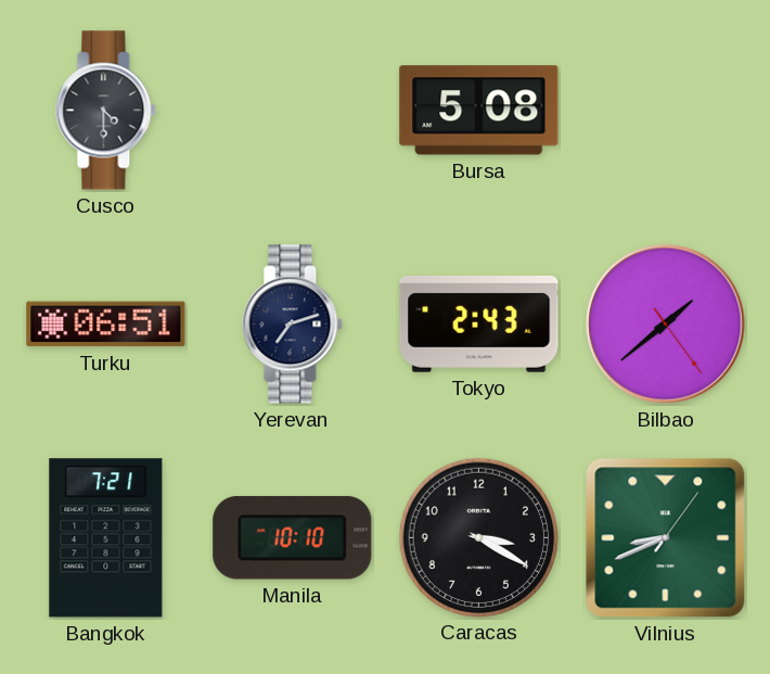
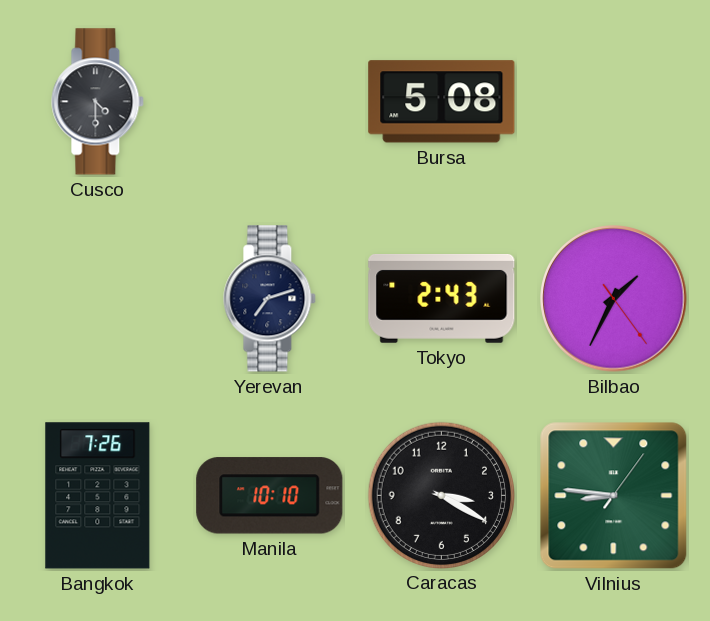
Turku: 06:51 -> none
Bilbao: 1:38 -> 1:34
Bangkok: 7:21 -> 7:26
Vilnius: 8:41 -> 8:46
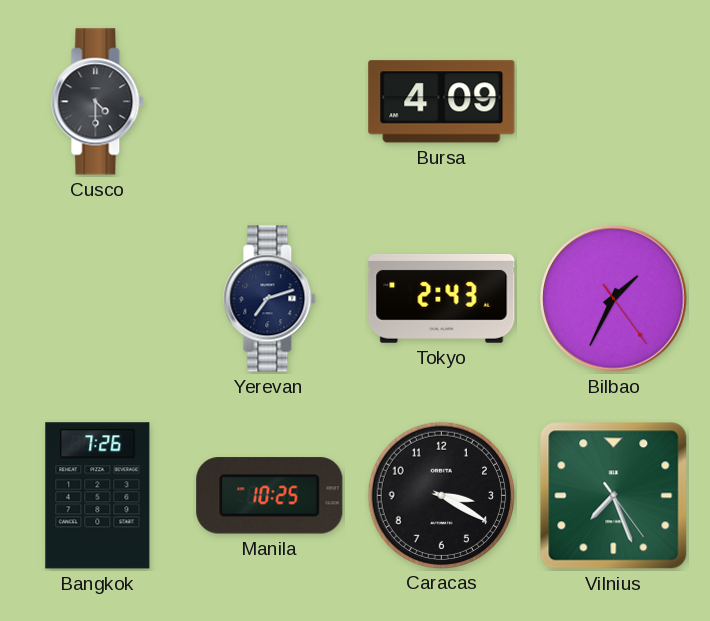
Bursa: 5:08 -> 4:09
Manila: 10:10 -> 10:25
Vilnius: 8:46 -> 7:26
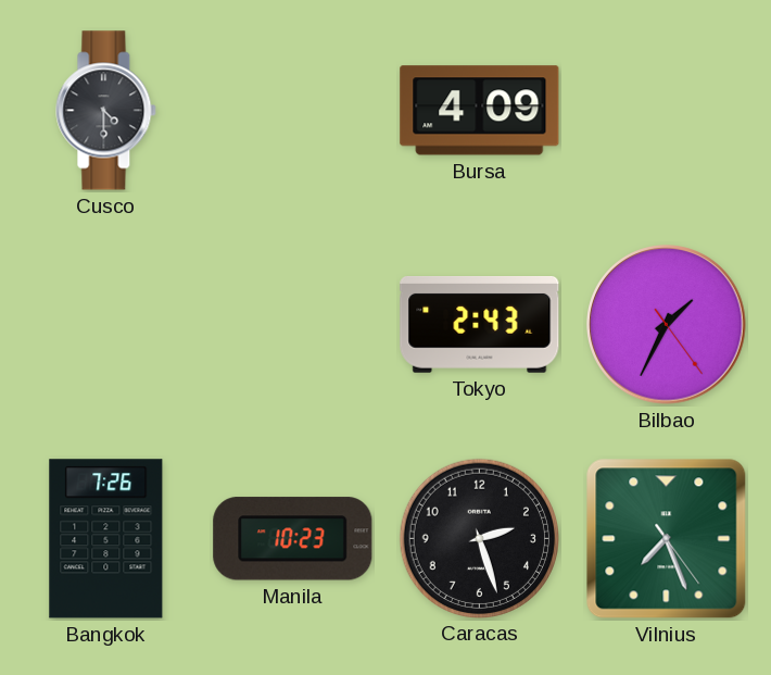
Yerevan: 7:12 -> none
Manila: 10:25 -> 10:23
Caracas: 3:20 -> 2:27
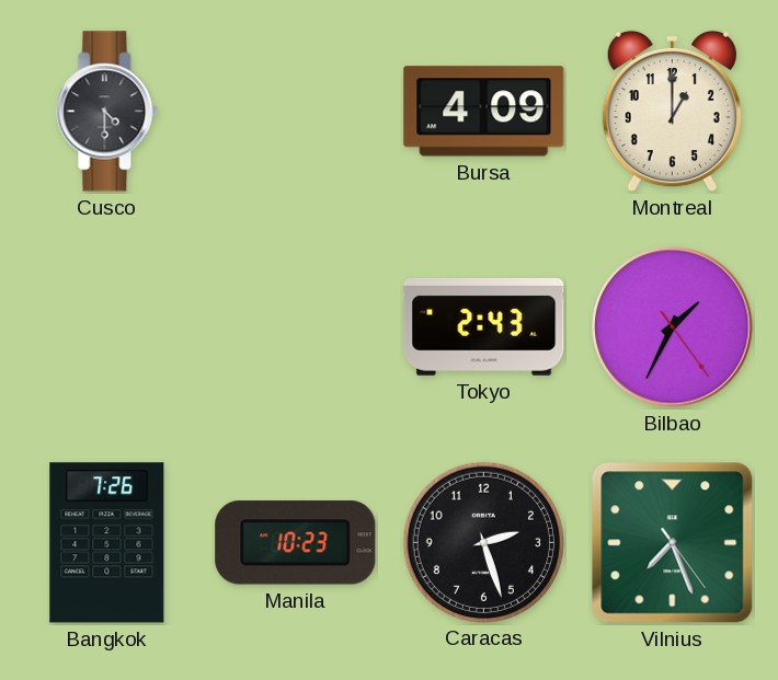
Montreal: none -> 1:00
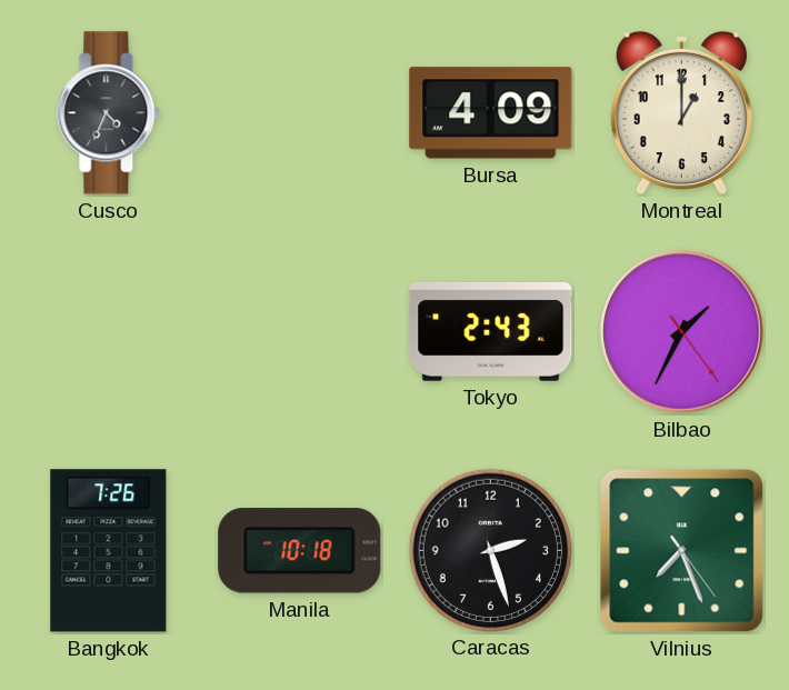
Cusco: 4:30 -> 4:34
Manila: 10:23 -> 10:18
